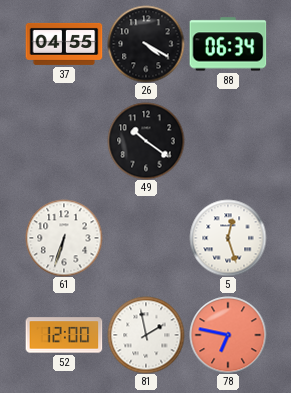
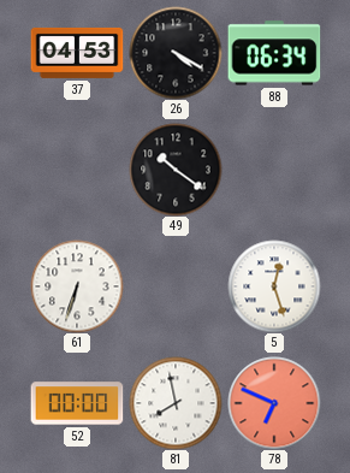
37: 04:55 -> 04:53
52: 12:00 -> 00:00
81: 1:58 -> 7:58
78: 6:47 -> 6:49
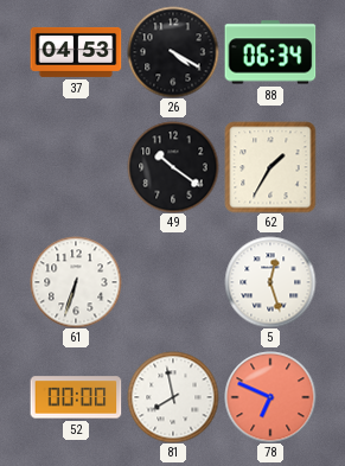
62: none -> 1:35
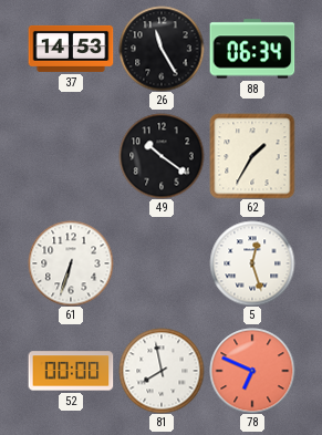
37: 04:53 -> 14:53
26: 4:20 -> 11:25
